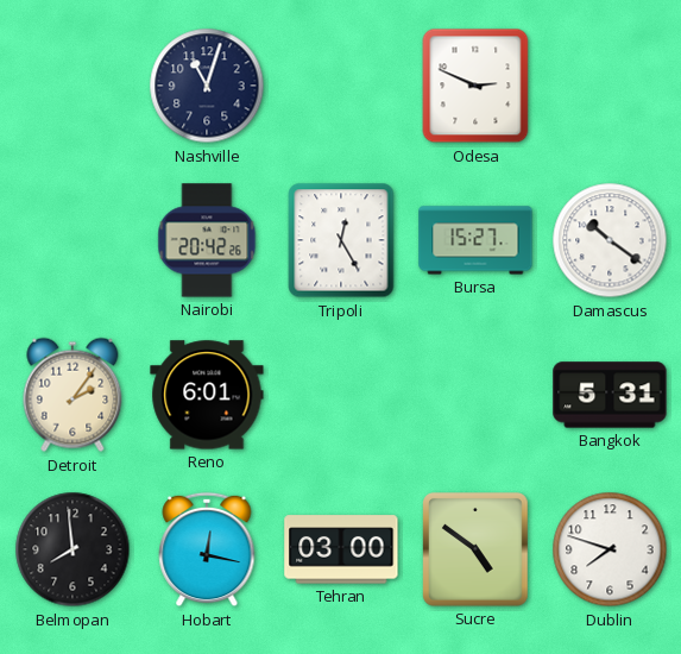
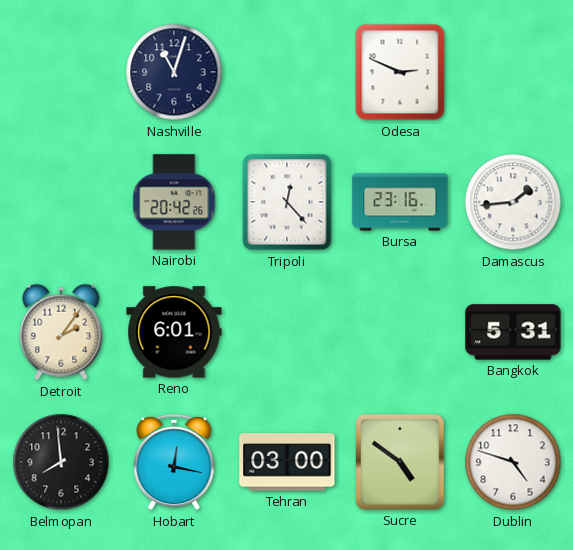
Tripoli: 12:25 -> 12:23
Bursa: 15:27 -> 23:16
Damascus: 10:21 -> 1:44
Dublin: 7:48 -> 4:48
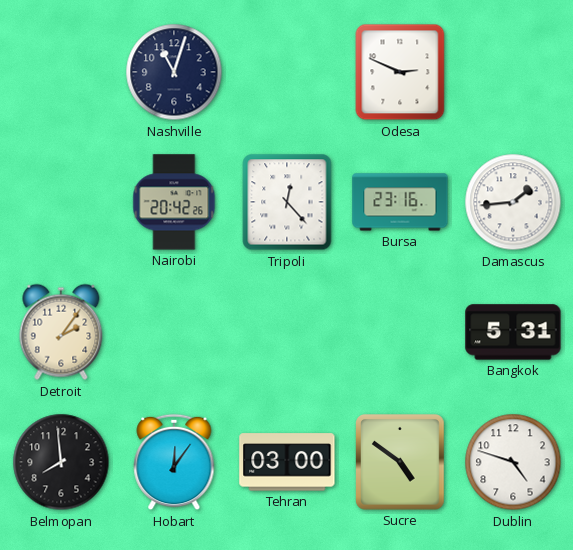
Reno: 6:01 -> none
Hobart: 12:17 -> 12:06
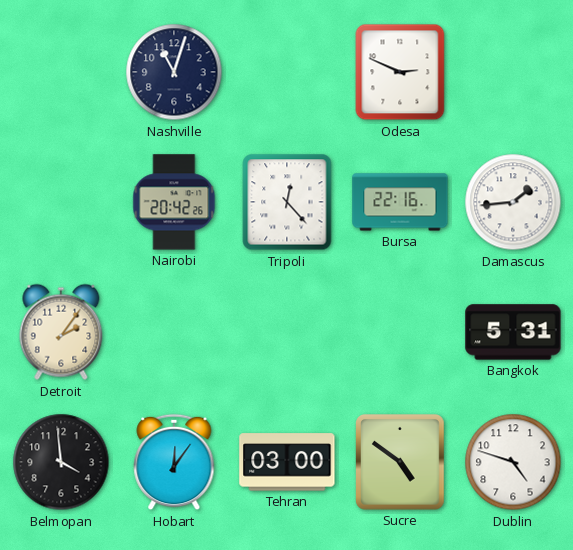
Bursa: 23:16 -> 22:16
Belmopan: 7:59 -> 3:59
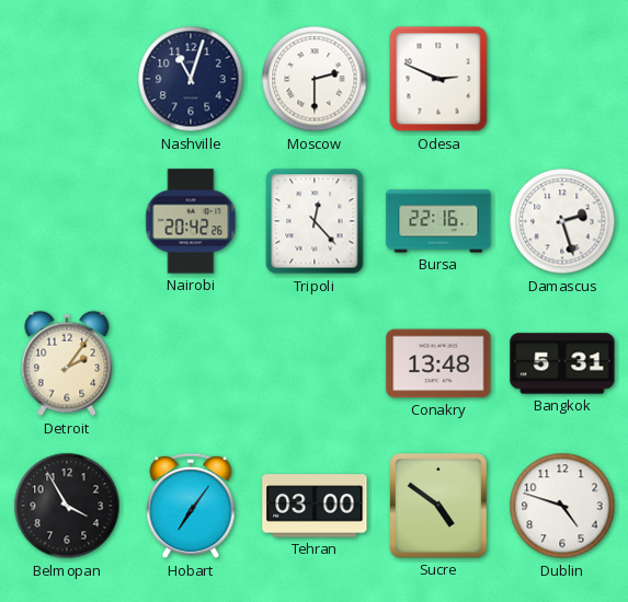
Moscow: none -> 2:30
Damascus: 1:44 -> 2:27
Conakry: none -> 13:48
Belmopan: 3:59 -> 3:55
Hobart: 12:06 -> 7:06
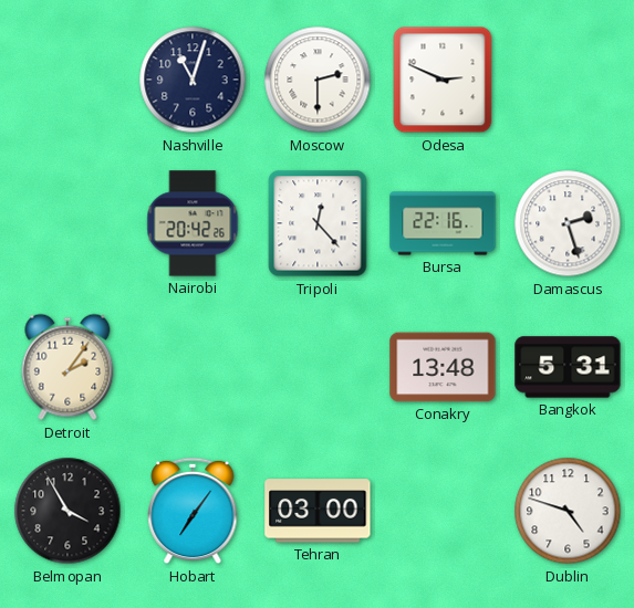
Sucre: 4:51 -> none
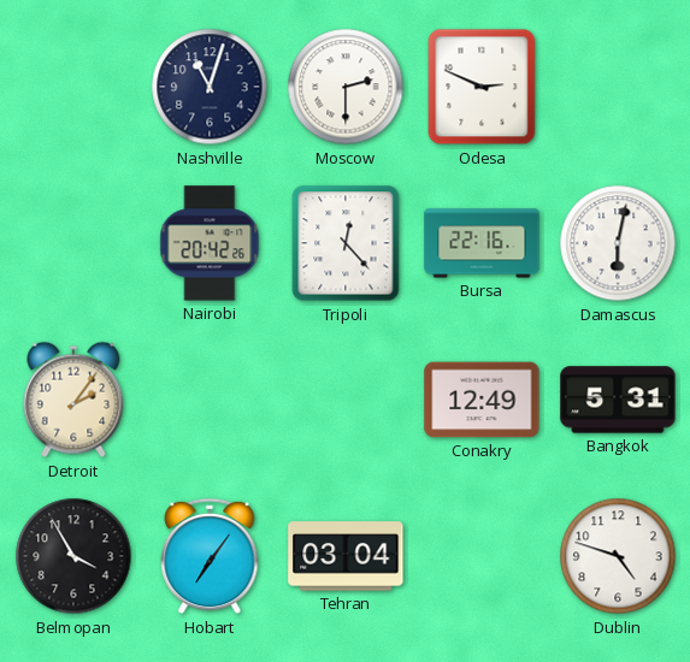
Damascus: 2:27 -> 6:02
Conakry: 13:48 -> 12:49
Tehran: 03:00 -> 03:04
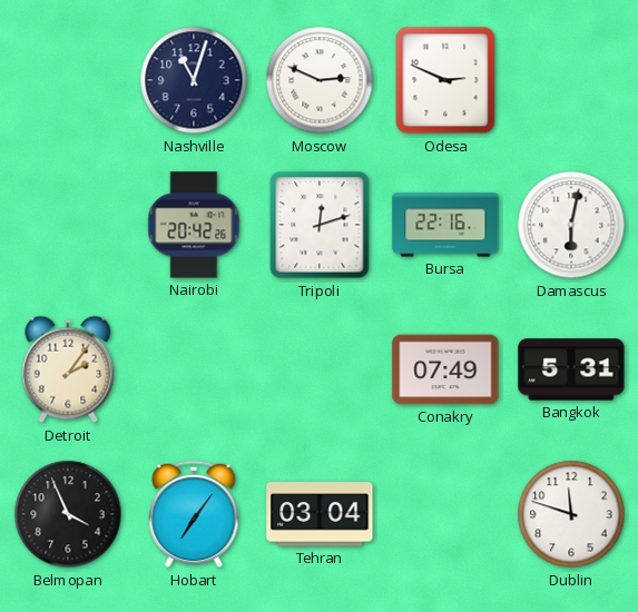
Moscow: 2:30 -> 2:49
Tripoli: 12:23 -> 12:12
Conakry: 12:49 -> 07:49
Belmopan: 3:55 -> 3:56
Dublin: 4:48 -> 11:48
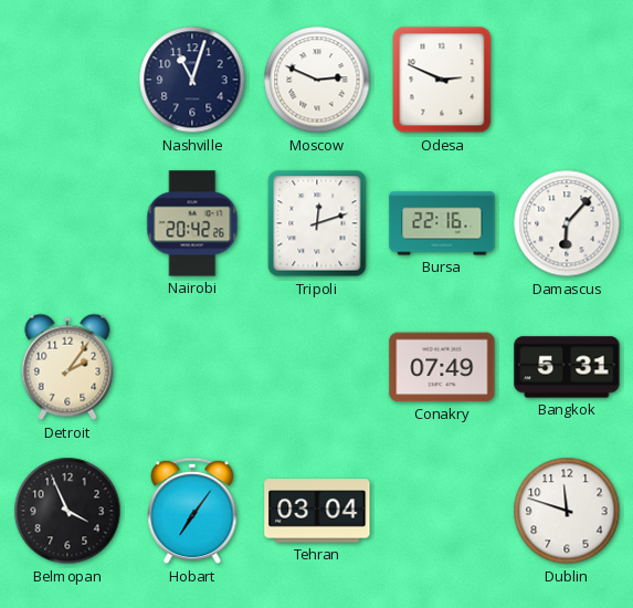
Damascus: 6:02 -> 6:07
